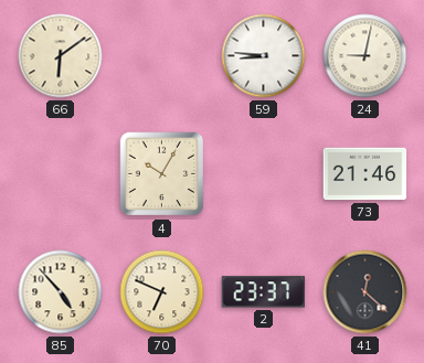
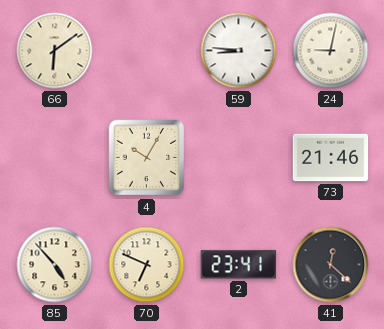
2: 23:37 -> 23:41
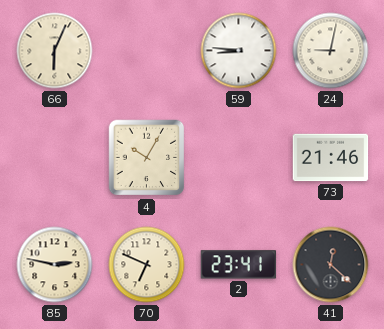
66: 6:09 -> 6:04
85: 4:53 -> 2:47
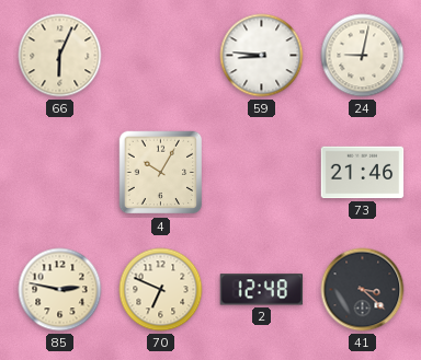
2: 23:41 -> 12:48
41: 12:22 -> 3:22
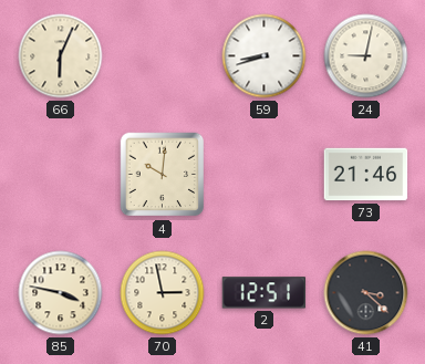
59: 8:46 -> 8:42
4: 10:05 -> 10:01
85: 2:47 -> 3:47
70: 6:49 -> 2:58
2: 12:48 -> 12:51
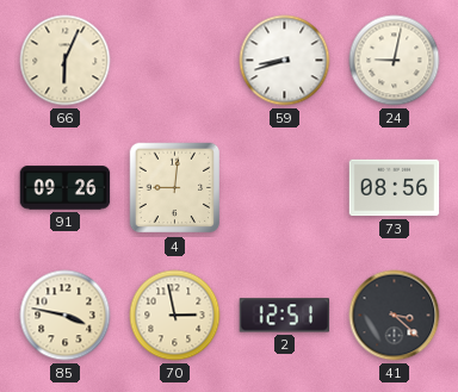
91: none -> 09:26
4: 10:01 -> 9:01
73: 21:46 -> 08:56
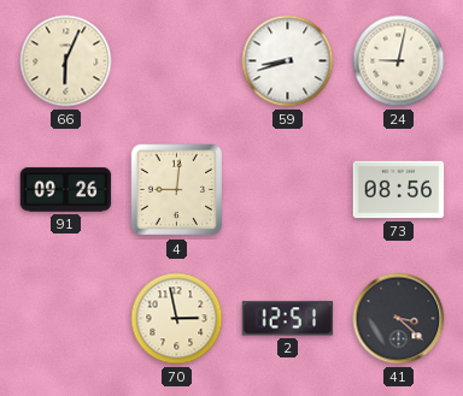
85: 3:47 -> none
